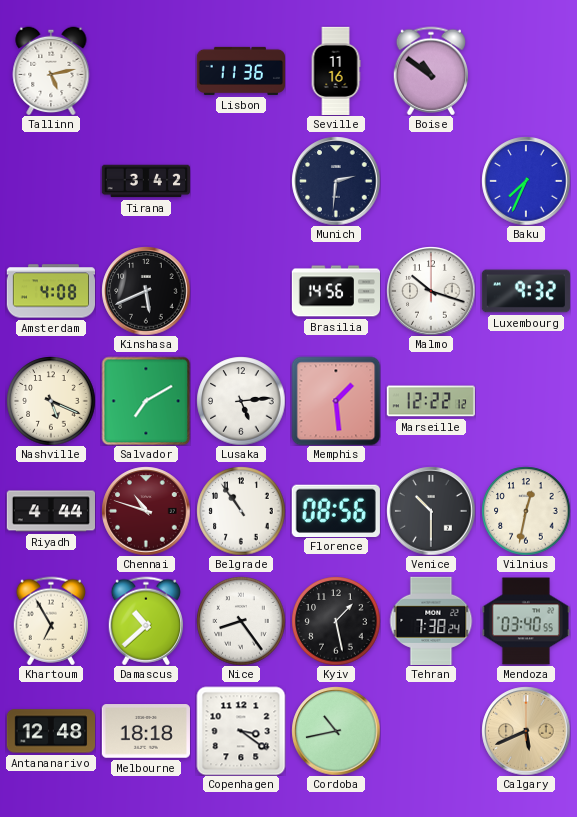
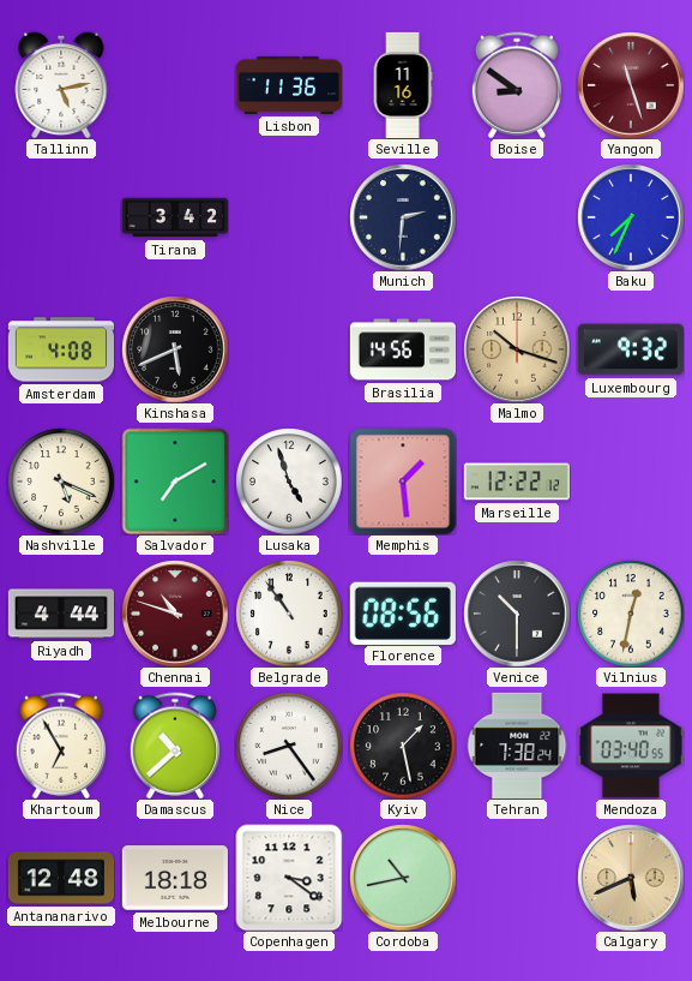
Boise: 10:51 -> 8:51
Yangon: none -> 11:27
Malmo dial: white -> champagne
Lusaka: 5:14 -> 4:57
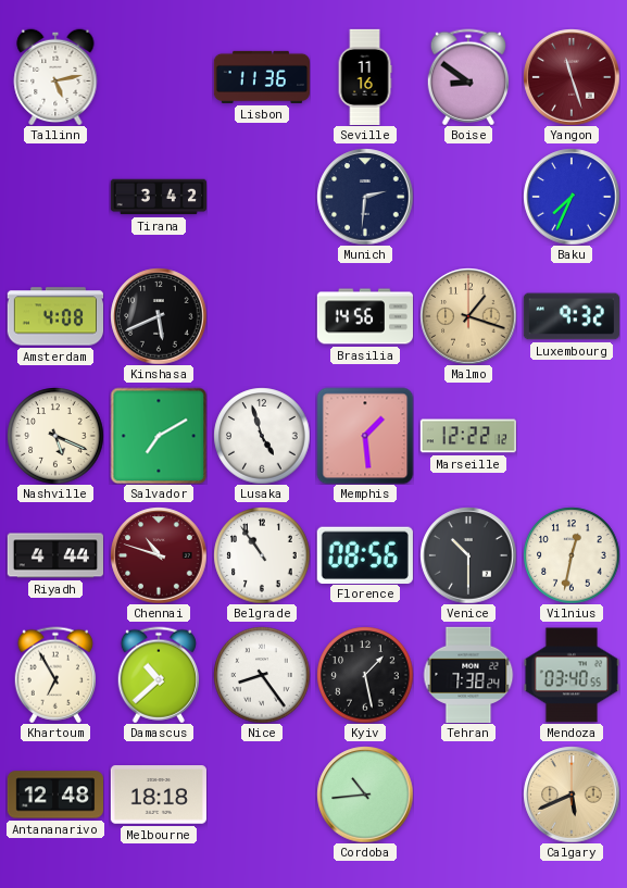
Malmo: 10:18 -> 1:18
Copenhagen: 3:21 -> none
Cordoba: 10:43 -> 10:44
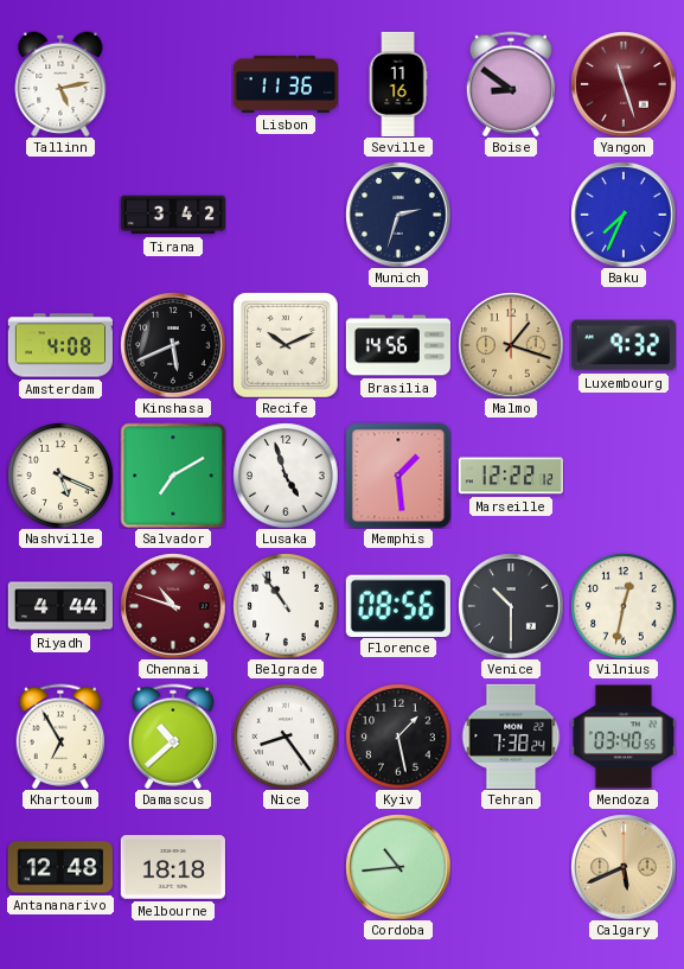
Munich: 2:31 -> 2:33
Recife: none -> 10:11
